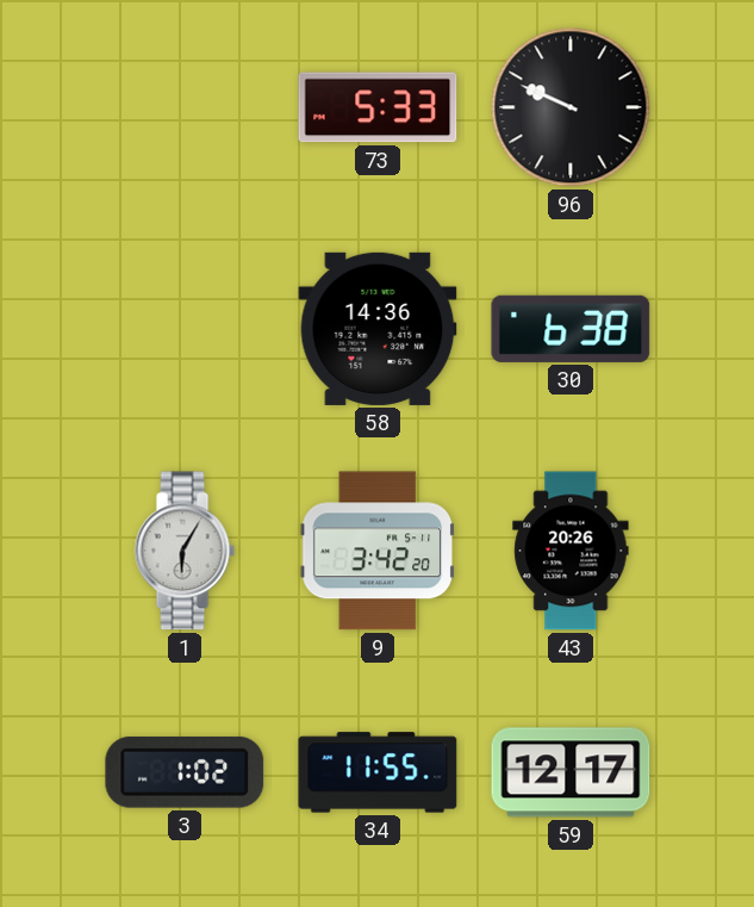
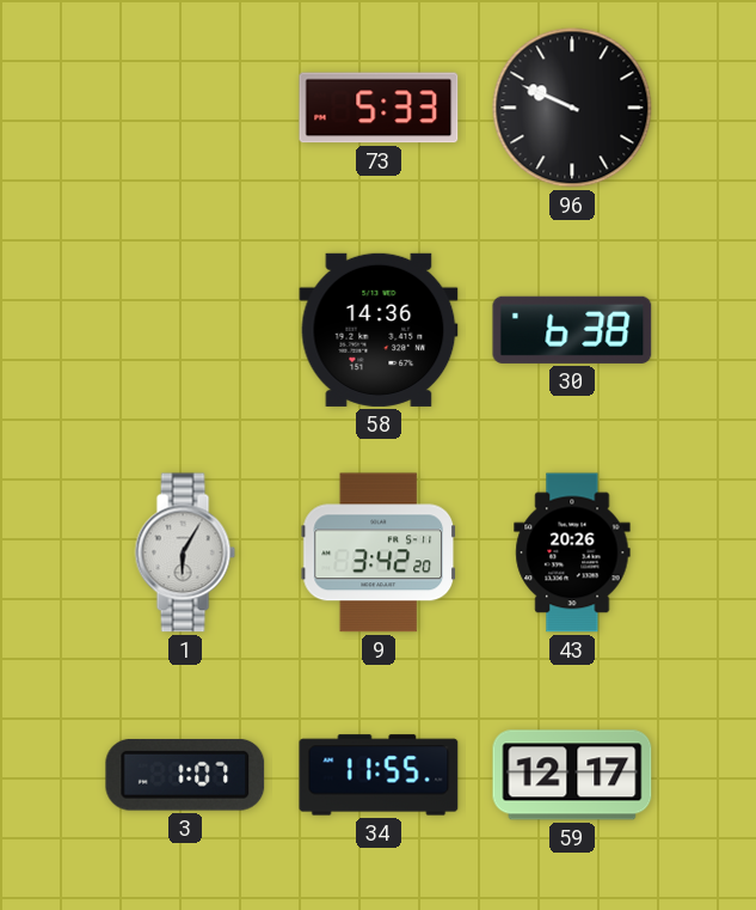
3: 1:02 -> 1:07
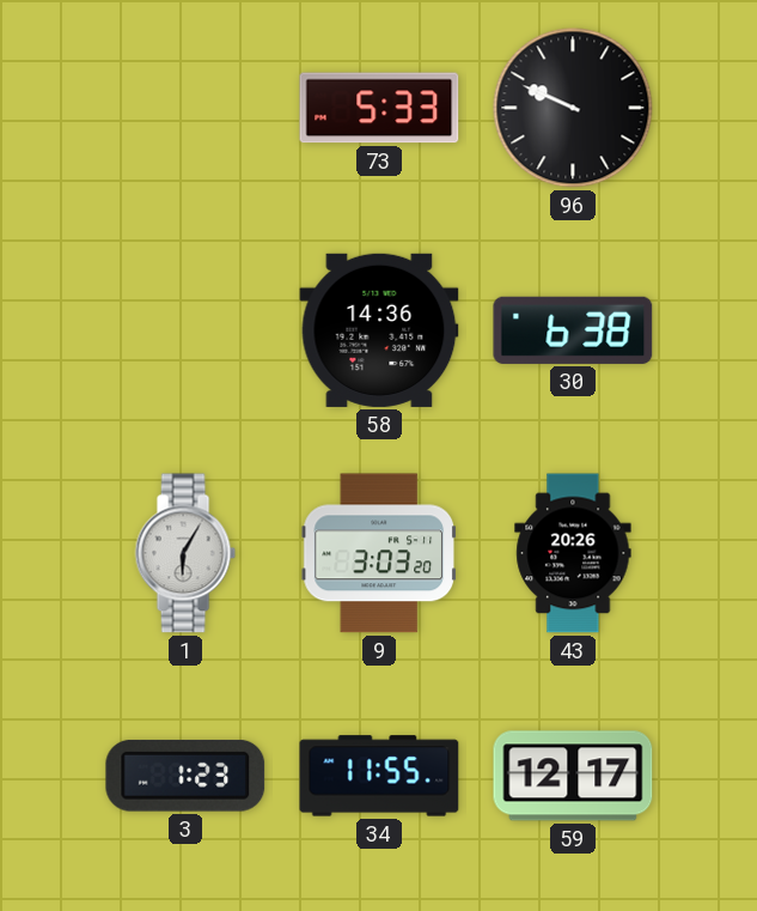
9: 3:42 -> 3:03
3: 1:07 -> 1:23
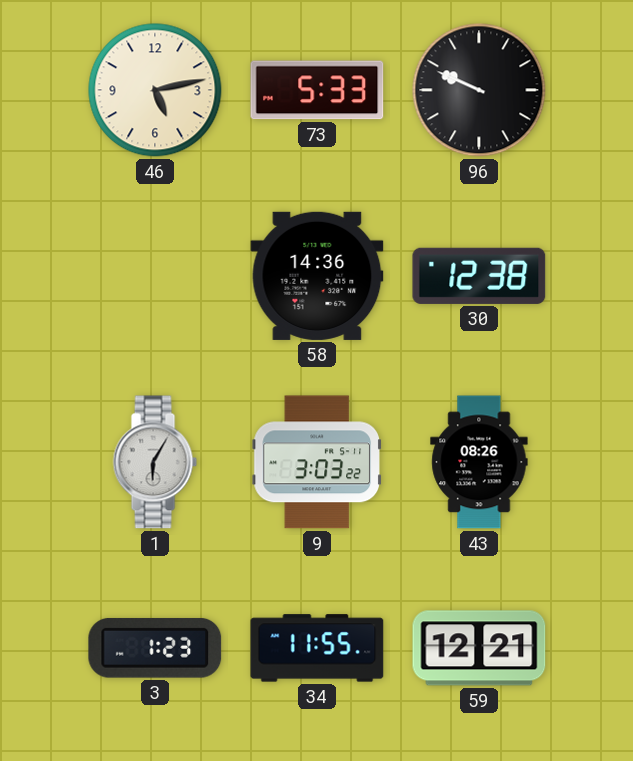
46: none -> 5:13
30: 6:38 -> 12:38
9: 3:03:20 -> 3:03:22
43: 20:26 -> 08:26
59: 12:17 -> 12:21
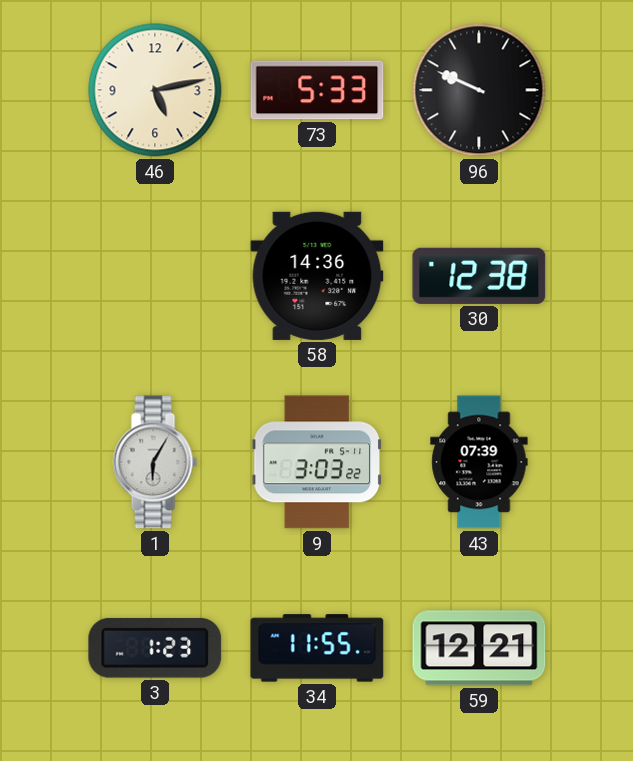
43: 08:26 -> 07:39
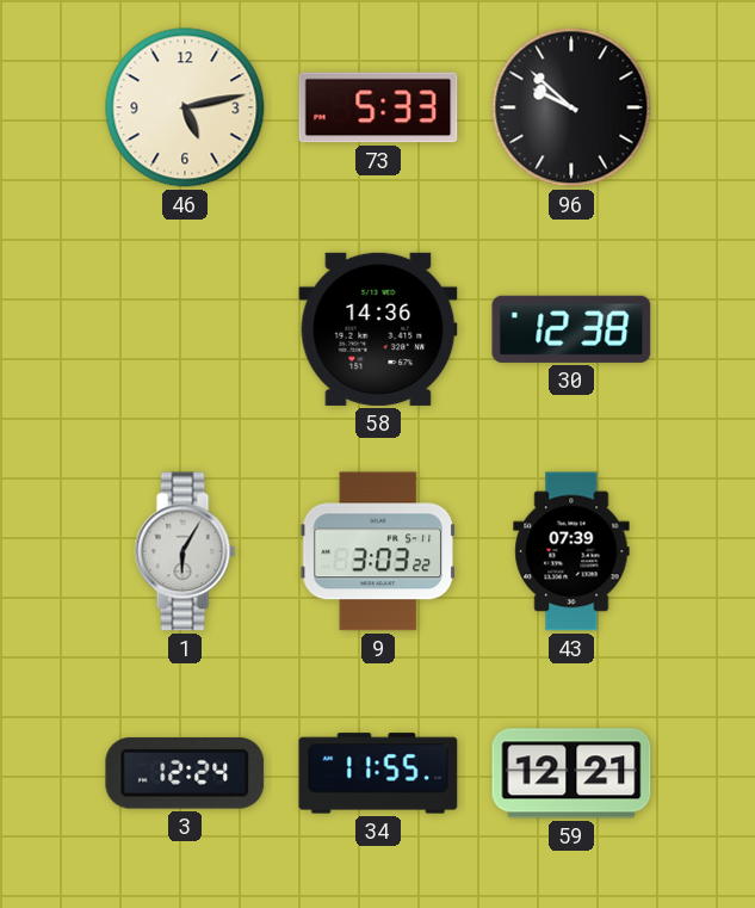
96: 9:49 -> 9:52
3: 1:23 -> 12:24
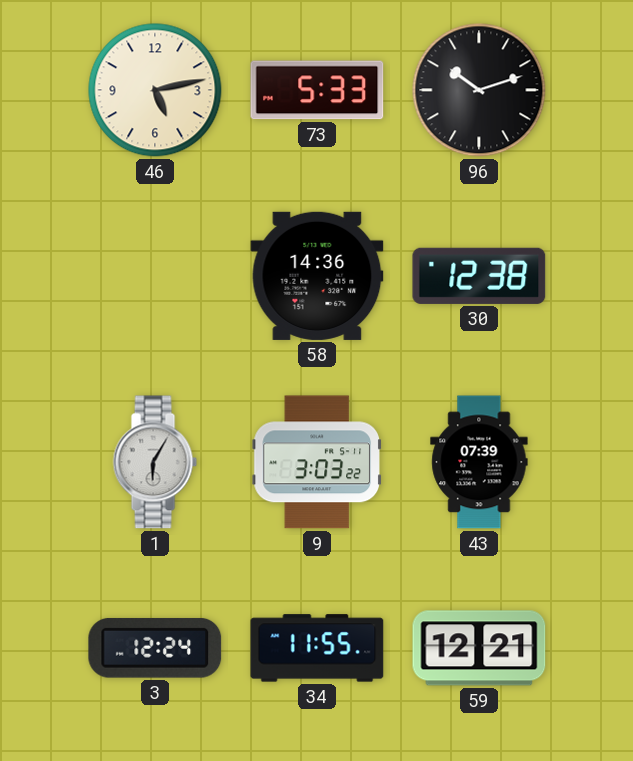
96: 9:52 -> 10:12
